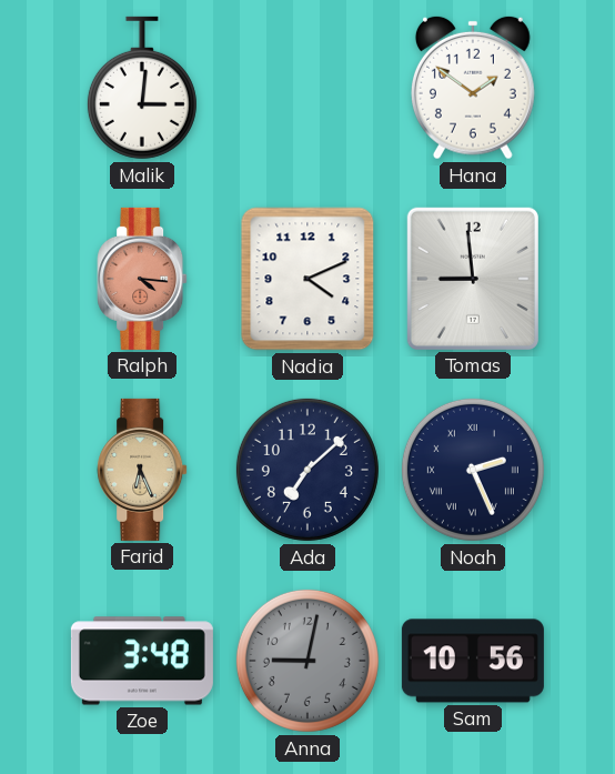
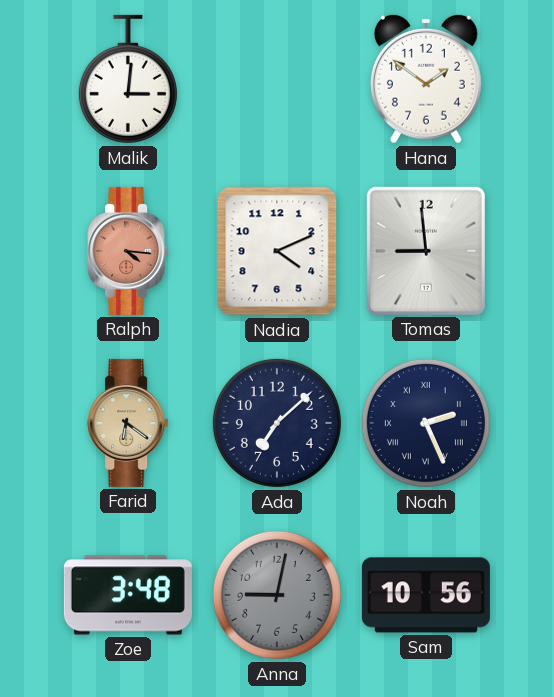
Farid: 6:26 -> 6:21
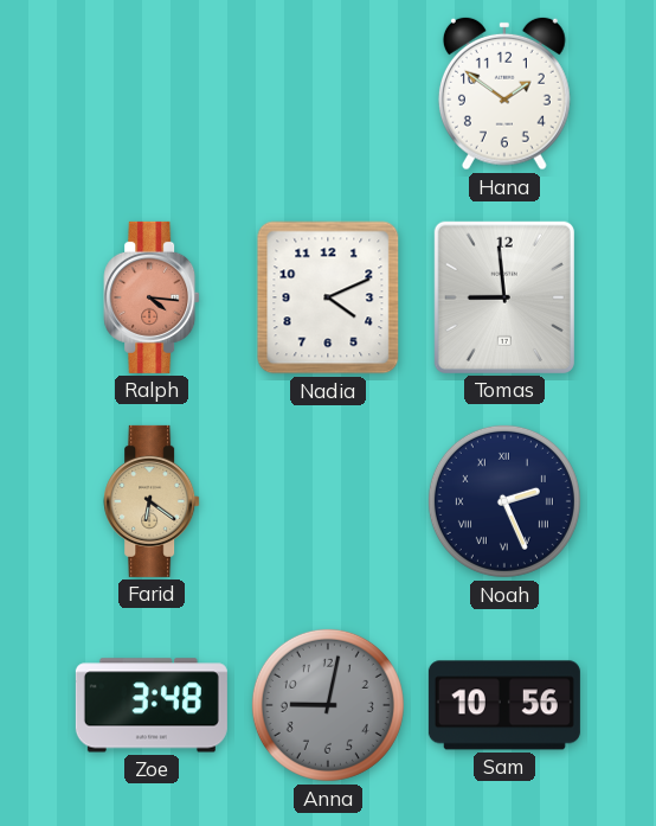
Malik: 3:01 -> none
Ada: 7:08 -> none
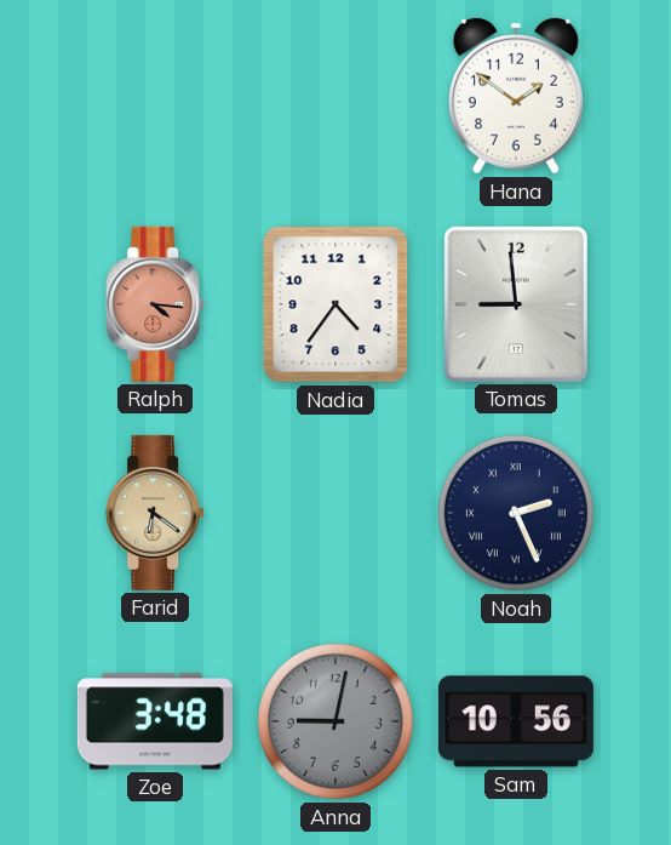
Nadia: 4:11 -> 4:36
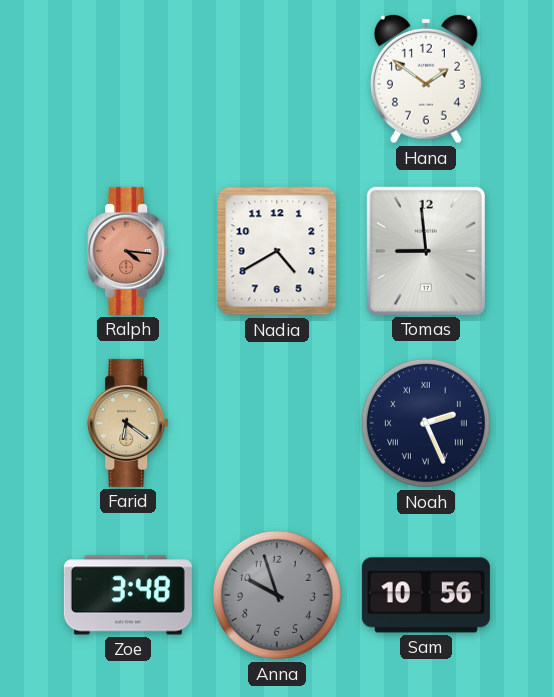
Nadia: 4:36 -> 4:40
Anna: 9:02 -> 9:57
